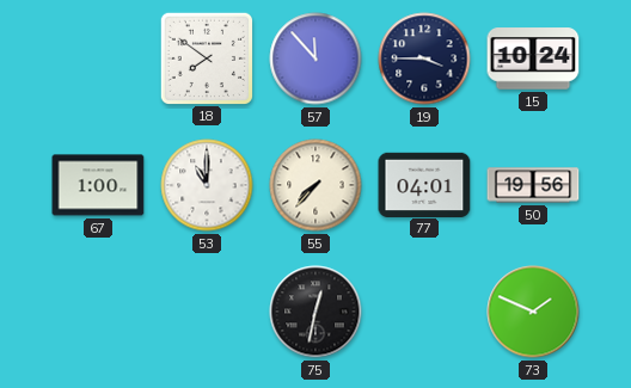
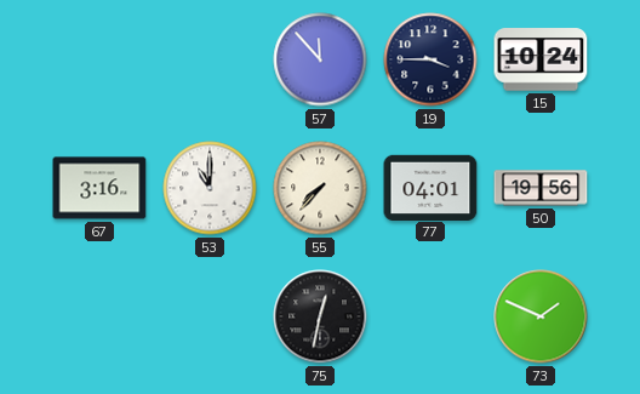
18: 7:51 -> none
67: 1:00 -> 3:16
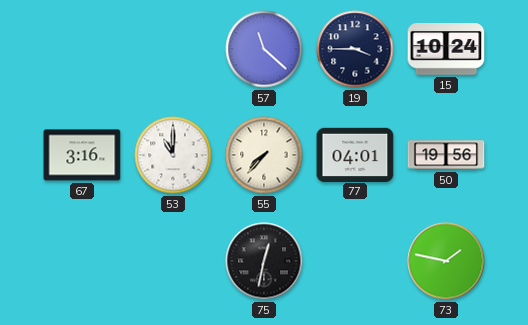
57: 11:53 -> 11:22
73: 1:49 -> 1:47
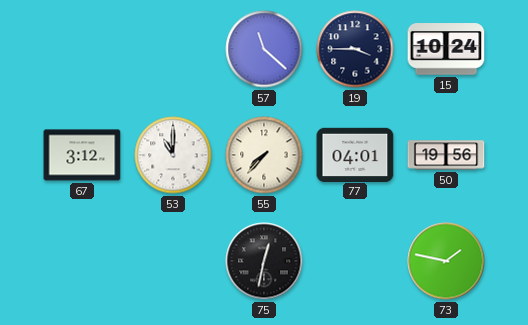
67: 3:16 -> 3:12
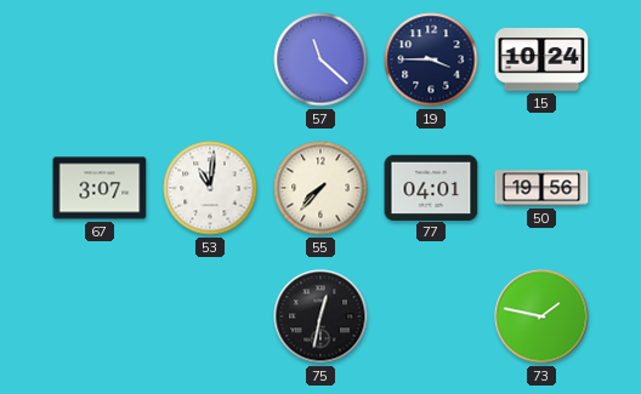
67: 3:12 -> 3:07
53: 11:00 -> 11:01
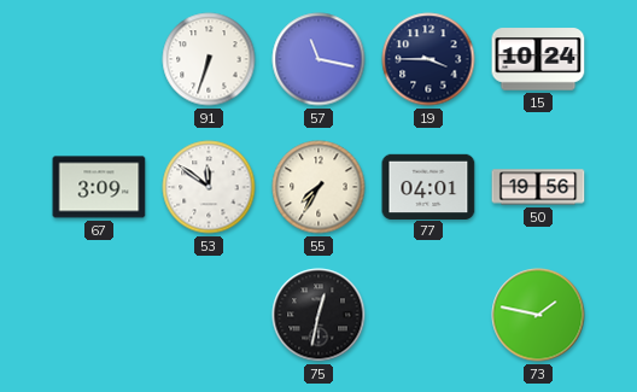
91: none -> 6:33
57: 11:22 -> 11:17
67: 3:07 -> 3:09
53: 11:01 -> 11:51
55: 7:37 -> 7:35
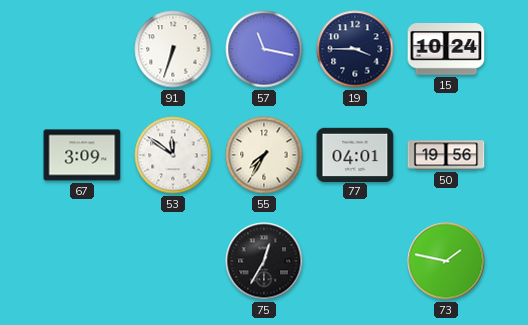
75: 12:32 -> 12:35
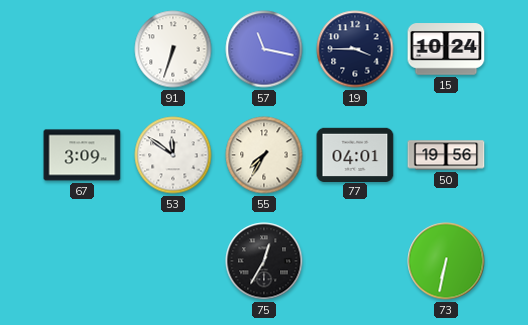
73: 1:47 -> 6:32
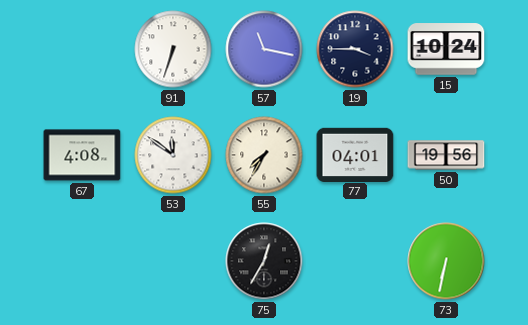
67: 3:09 -> 4:08
